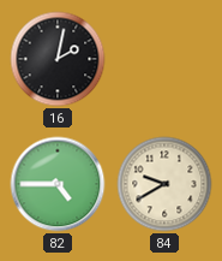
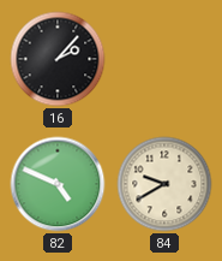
16: 2:02 -> 2:07
82: 4:45 -> 4:49
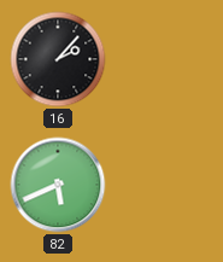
82: 4:49 -> 5:41
84: 9:40 -> none
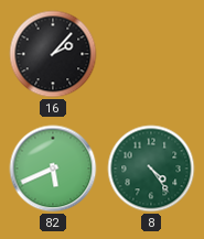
8: none -> 4:24
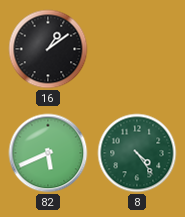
16: 2:07 -> 1:09
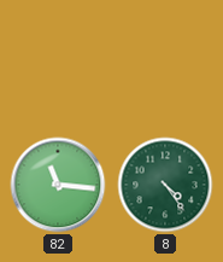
16: 1:09 -> none
82: 5:41 -> 11:16
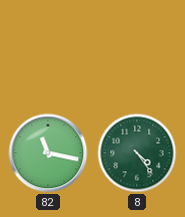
82: 11:16 -> 11:17
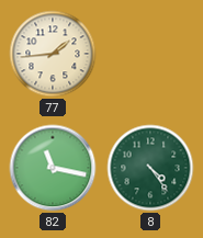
77: none -> 1:44
